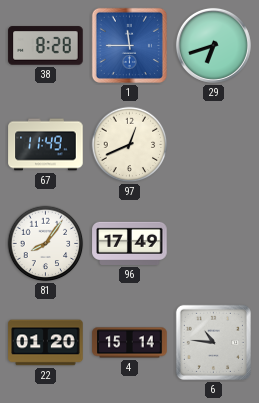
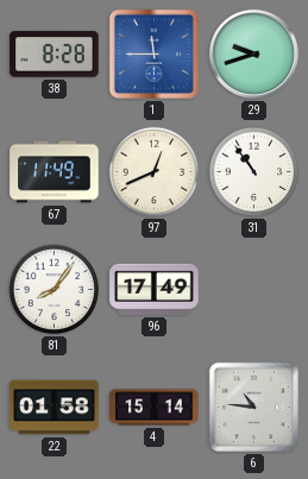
29: 6:42 -> 9:42
31: none -> 10:54
22: 01:20 -> 01:58
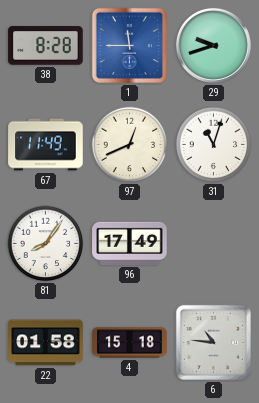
31: 10:54 -> 11:03
4: 15:14 -> 15:18
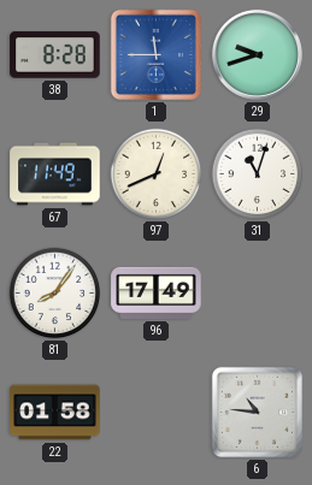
4: 15:18 -> none
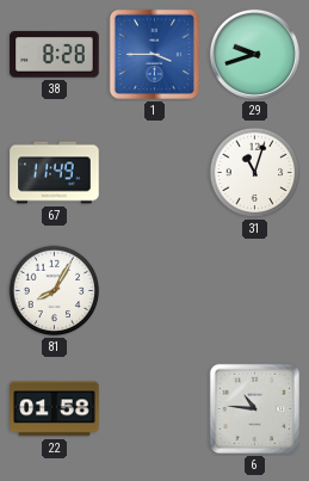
1: 11:45 -> 3:45
97: 12:41 -> none
81: 8:06 -> 8:05
96: 17:49 -> none
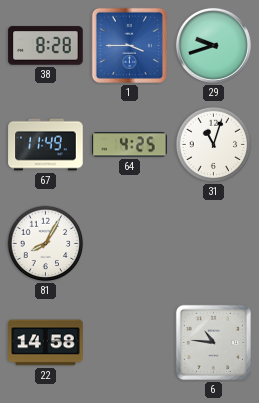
64: none -> 4:25
22: 01:58 -> 14:58
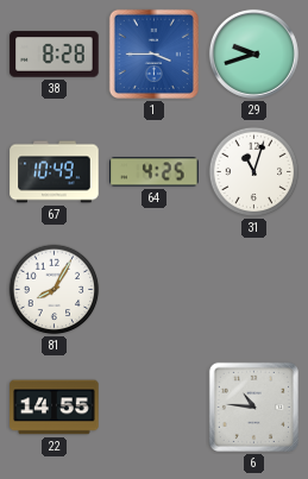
67: 11:49 -> 10:49
22: 14:58 -> 14:55
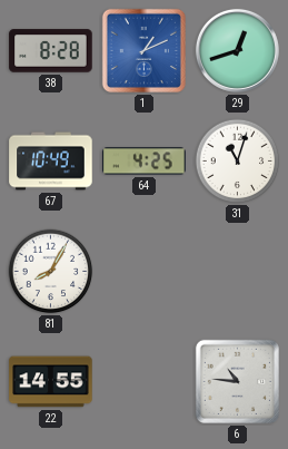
1: 3:45 -> 1:11
29: 9:42 -> 12:42
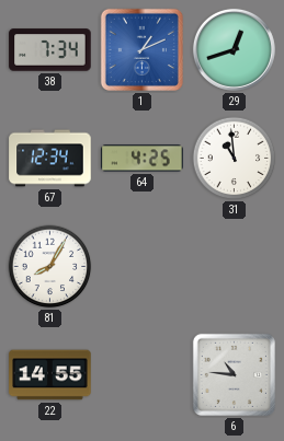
38: 8:28 -> 7:34
67: 10:49 -> 12:34
31: 11:03 -> 10:59
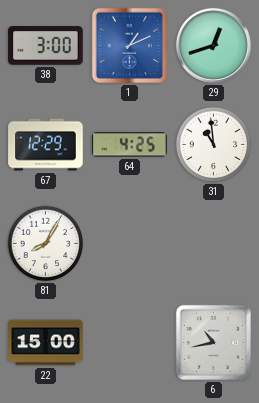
38: 7:34 -> 3:00
67: 12:34 -> 12:29
22: 14:55 -> 15:00
6: 10:46 -> 10:43
